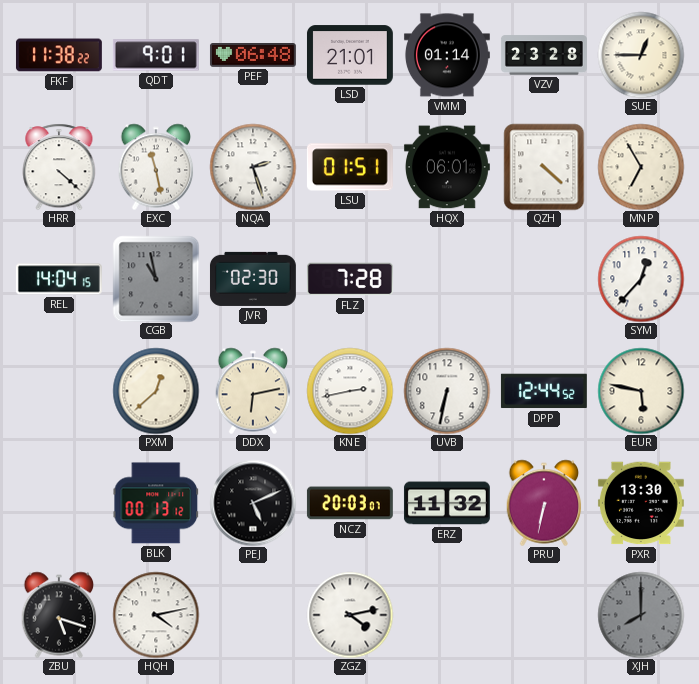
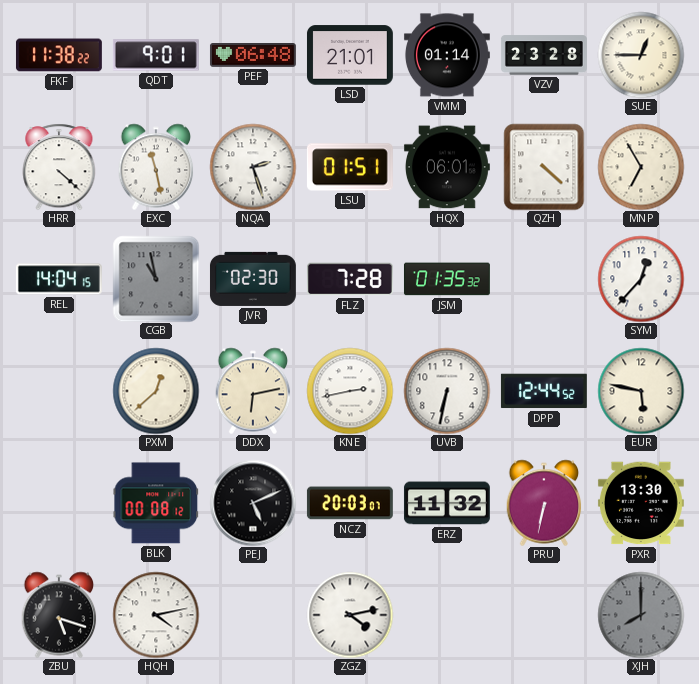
JSM: none -> 01:35
BLK: 00:13 -> 00:08
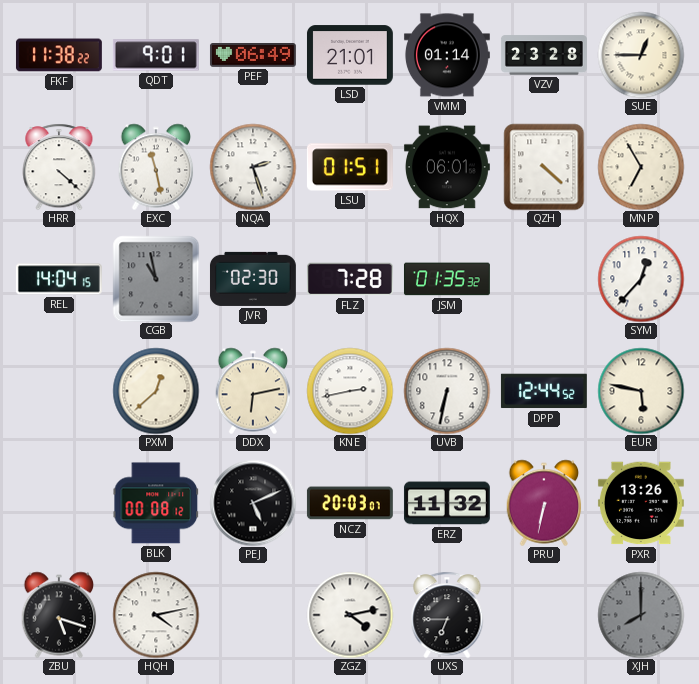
PEF: 06:48 -> 06:49
PXR: 13:30 -> 13:26
UXS: none -> 6:45
